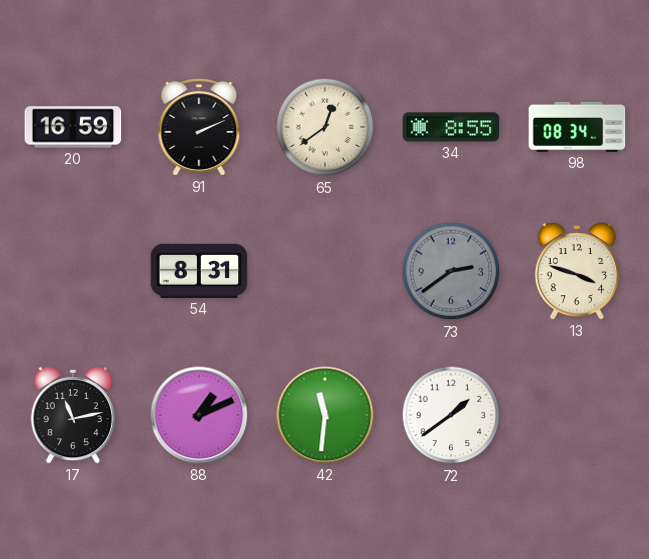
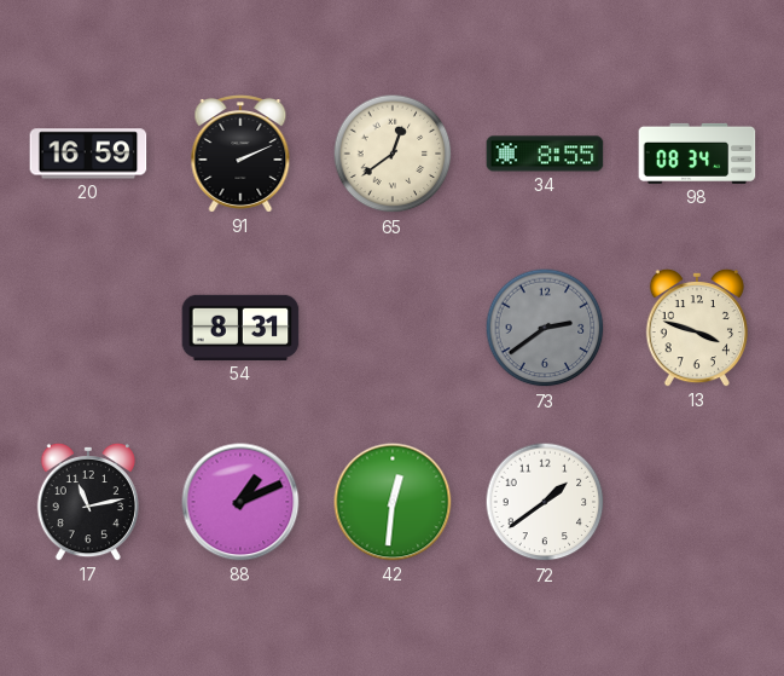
42: 11:31 -> 12:31
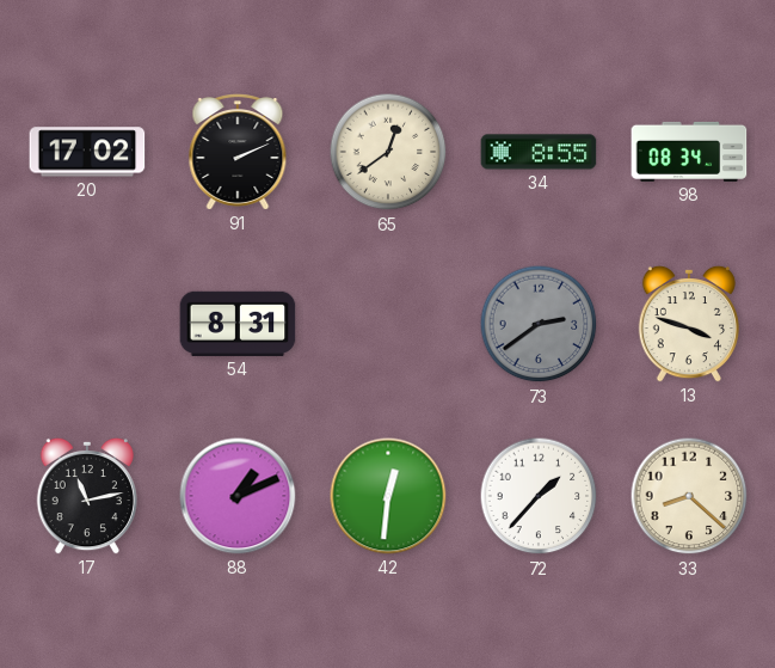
20: 16:59 -> 17:02
72: 1:39 -> 1:37
33: none -> 8:22
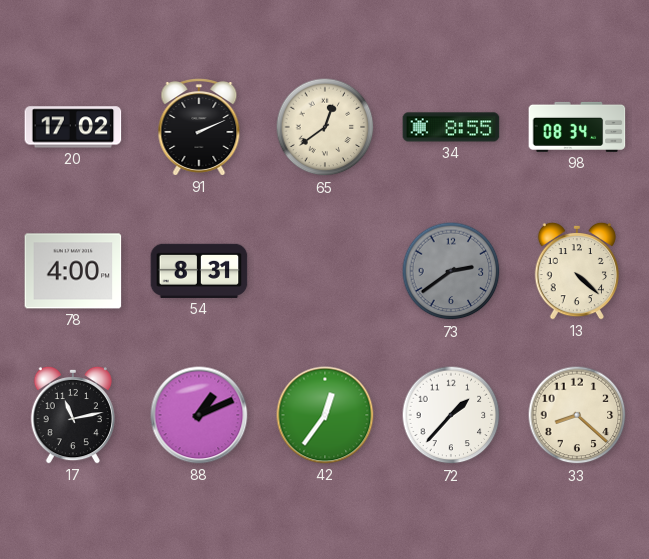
78: none -> 4:00
13: 3:48 -> 4:22
42: 12:31 -> 12:36
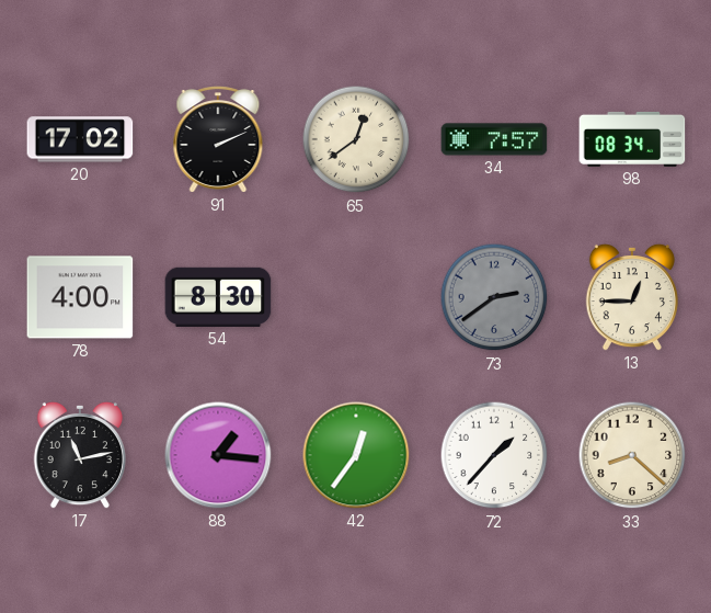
34: 8:55 -> 7:57
54: 8:31 -> 8:30
13: 4:22 -> 12:45
88: 1:11 -> 1:16
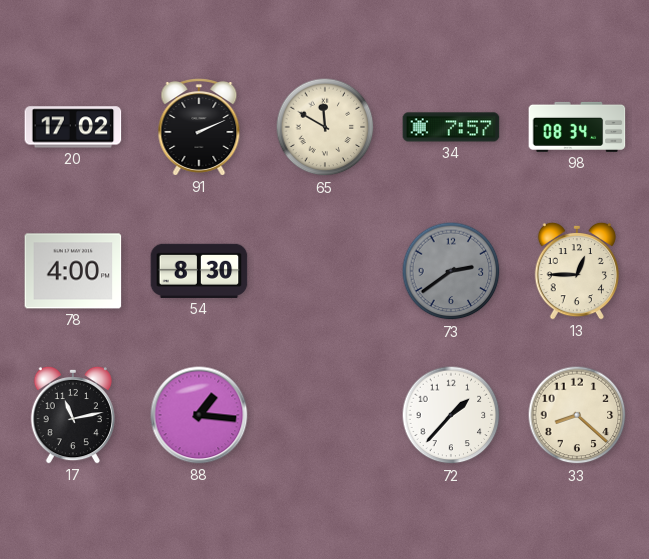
65: 12:39 -> 11:50
42: 12:36 -> none
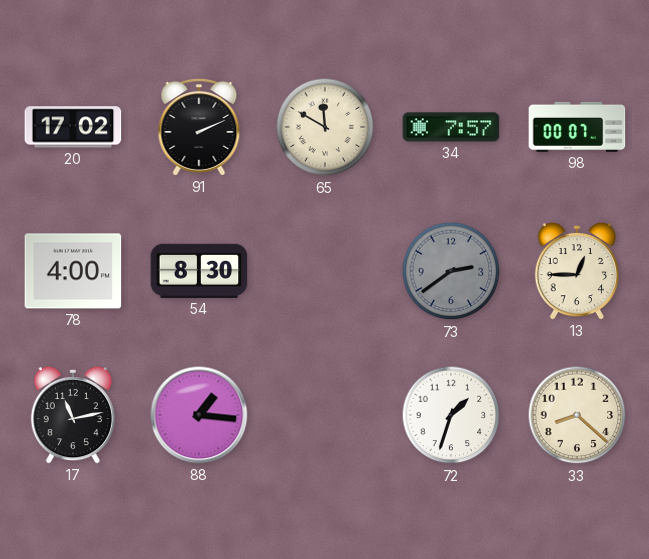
98: 08:34 -> 00:07
72: 1:37 -> 1:33
